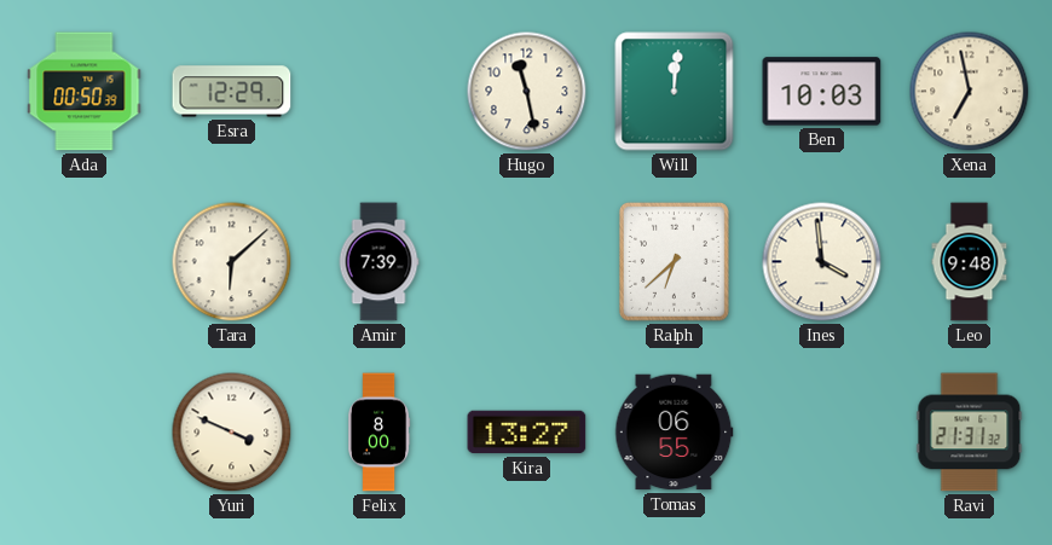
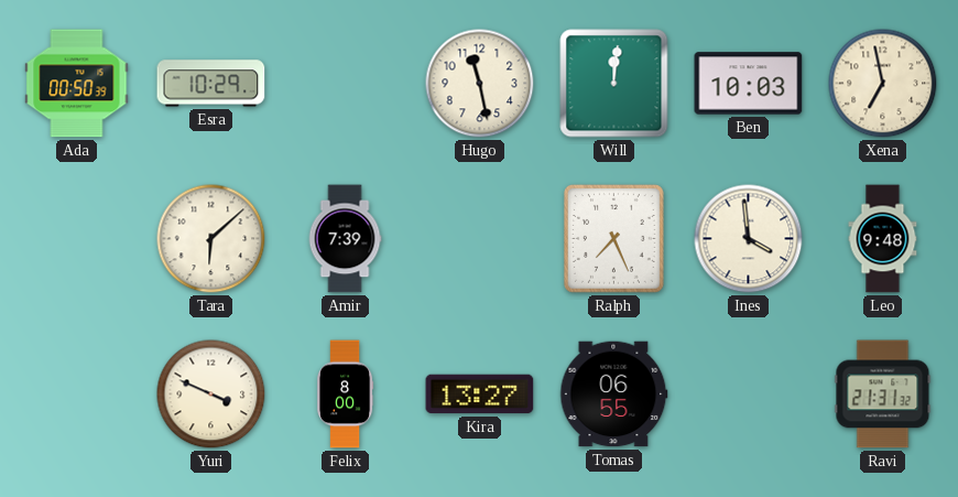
Esra: 12:29 -> 10:29
Ralph: 6:38 -> 7:26
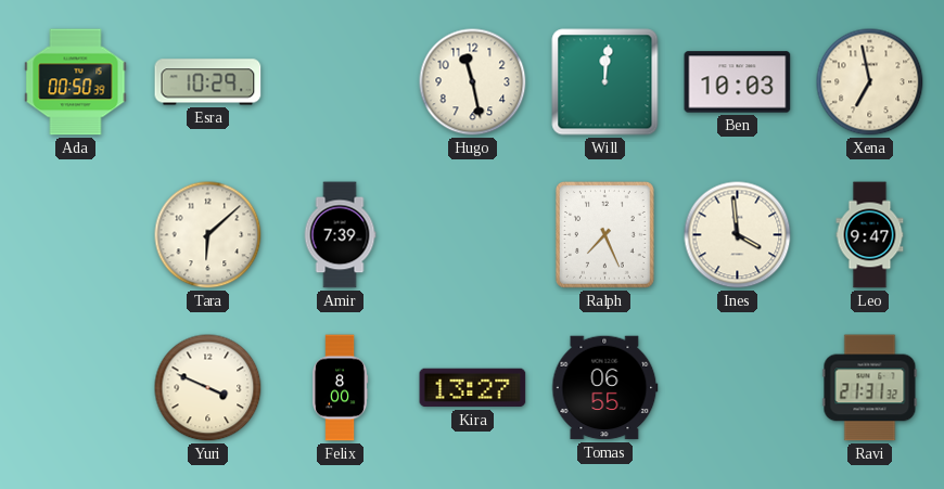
Leo: 9:48 -> 9:47
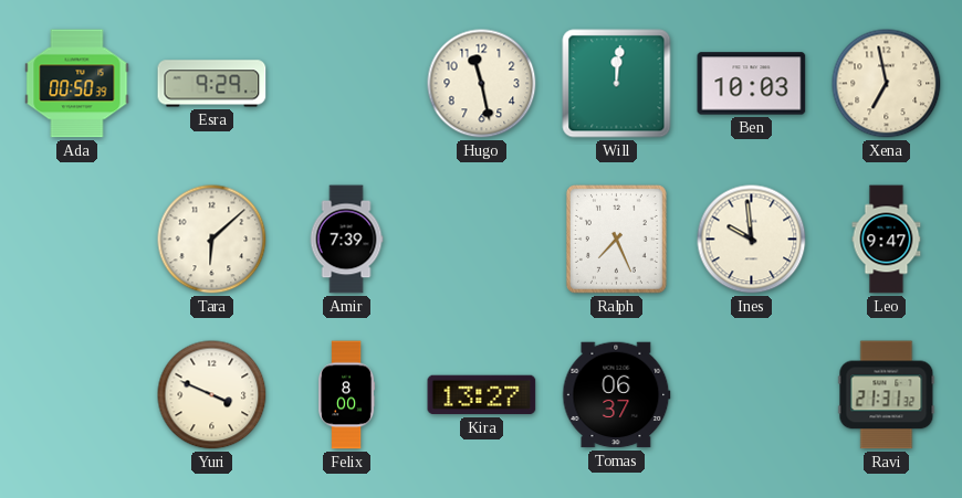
Esra: 10:29 -> 9:29
Ines: 3:59 -> 9:59
Tomas: 06:55 -> 06:37
